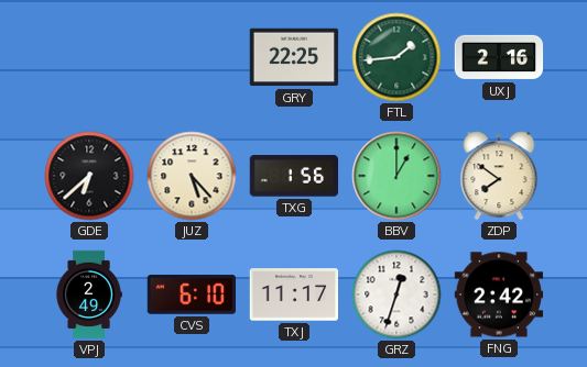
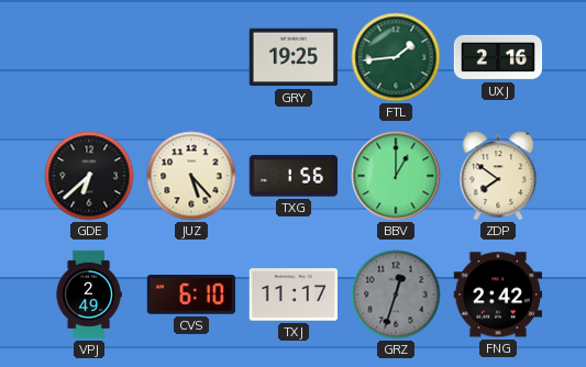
GRY: 22:25 -> 19:25
GRZ dial: white -> grey
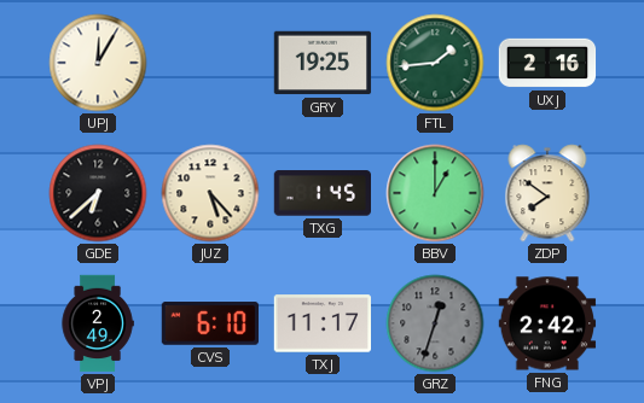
UPJ: none -> 12:05
TXG: 1:56 -> 1:45
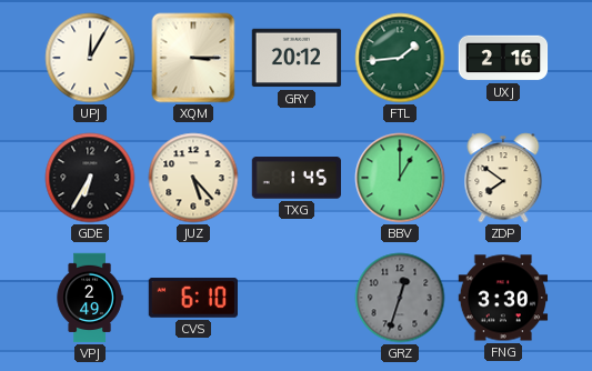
XQM: none -> 3:15
GRY: 19:25 -> 20:12
GDE: 6:38 -> 6:35
TXJ: 11:17 -> none
FNG: 2:42 -> 3:30
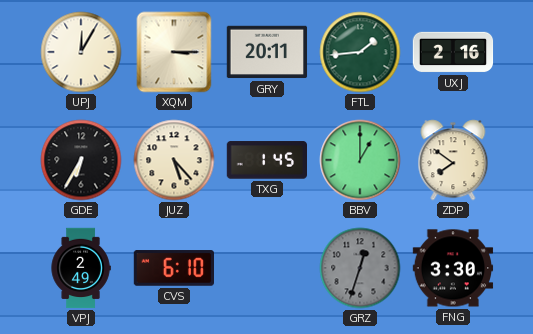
GRY: 20:12 -> 20:11
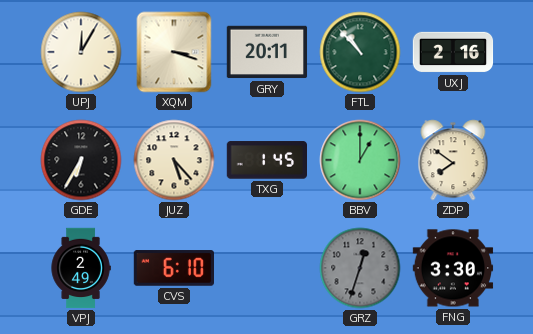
XQM: 3:15 -> 3:18
FTL: 1:44 -> 10:53
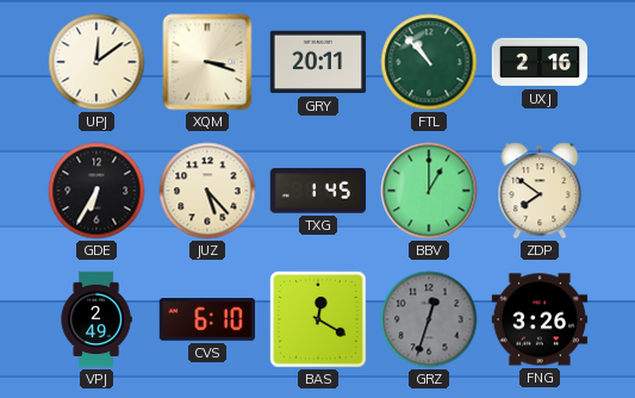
UPJ: 12:05 -> 12:09
BAS: none -> 12:20
FNG: 3:30 -> 3:26
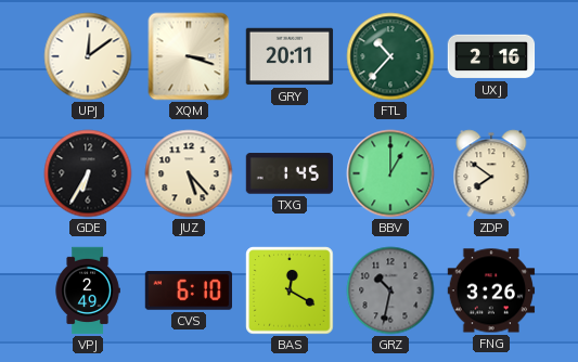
FTL: 10:53 -> 10:37
GRZ: 12:33 -> 10:32
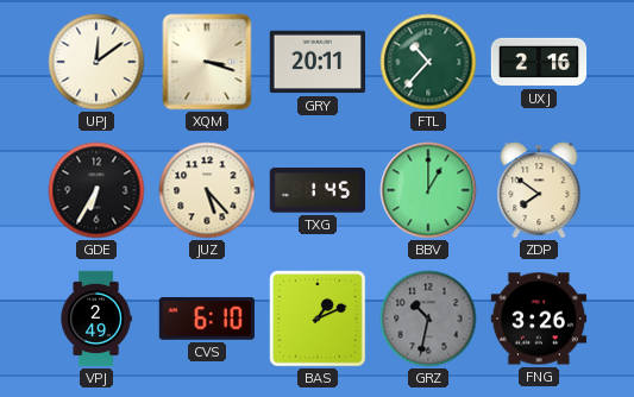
BAS: 12:20 -> 1:11
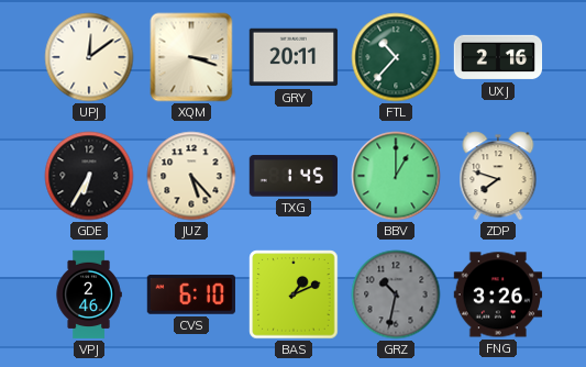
ZDP: 7:51 -> 7:48
VPJ: 2:49 -> 2:46
